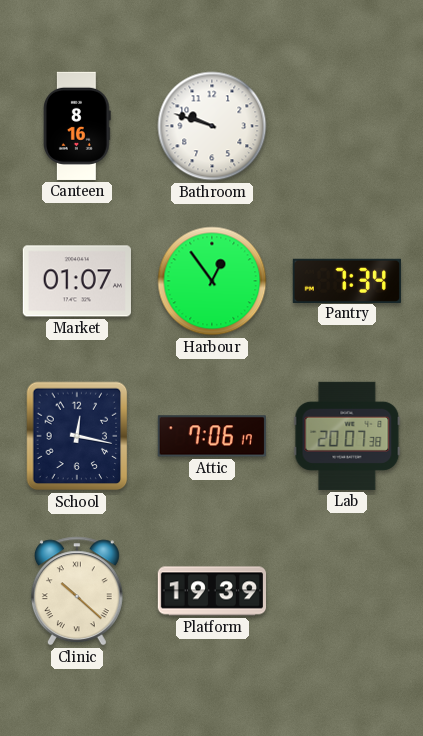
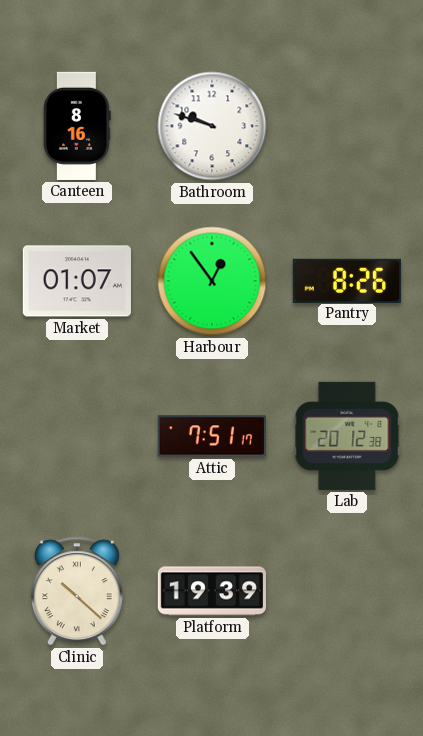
Pantry: 7:34 -> 8:26
School: 12:17 -> none
Attic: 7:06 -> 7:51
Lab: 20:07 -> 20:12
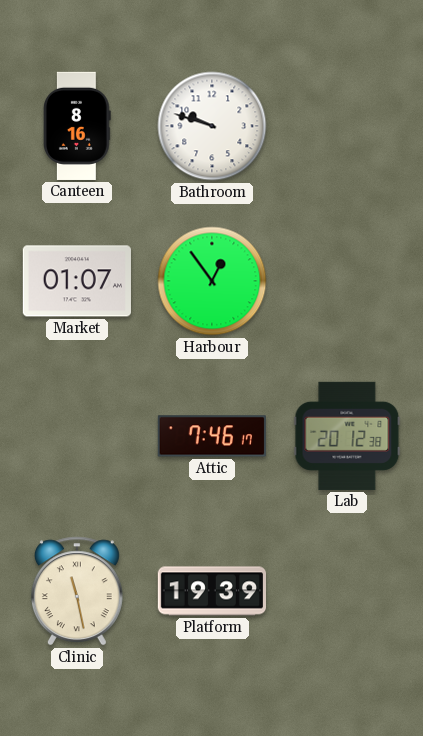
Pantry: 8:26 -> none
Attic: 7:51 -> 7:46
Clinic: 10:22 -> 11:28
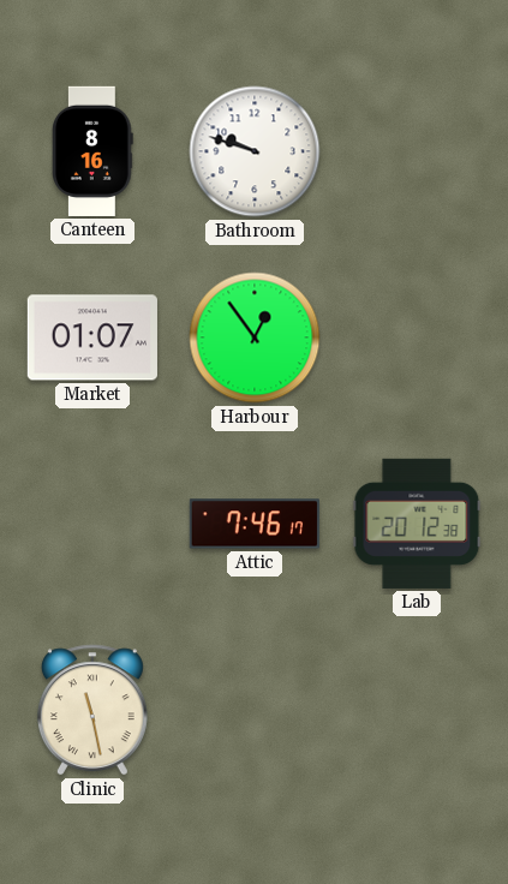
Platform: 19:39 -> none
